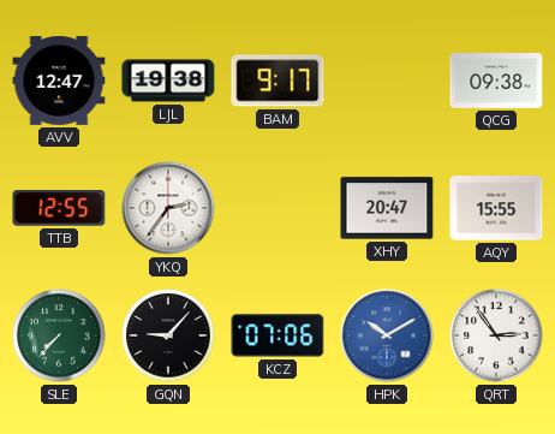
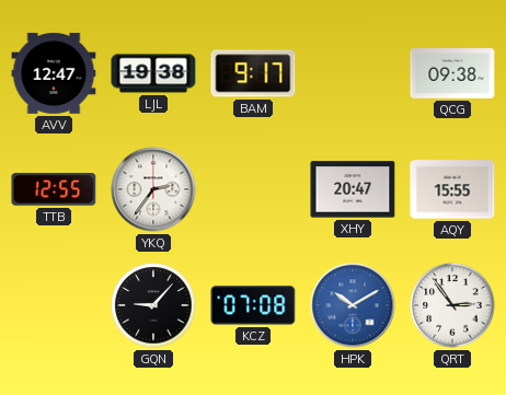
SLE: 7:37 -> none
KCZ: 07:06 -> 07:08
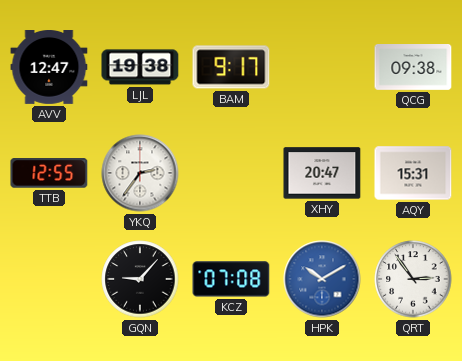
AQY: 15:55 -> 15:31
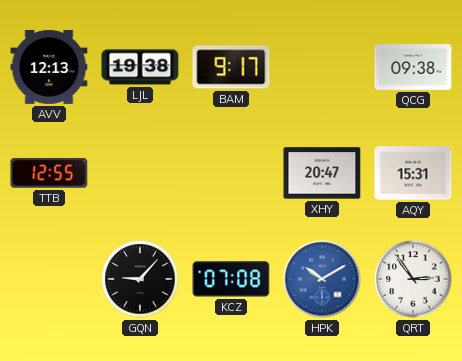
AVV: 12:47 -> 12:13
YKQ: 2:36 -> none
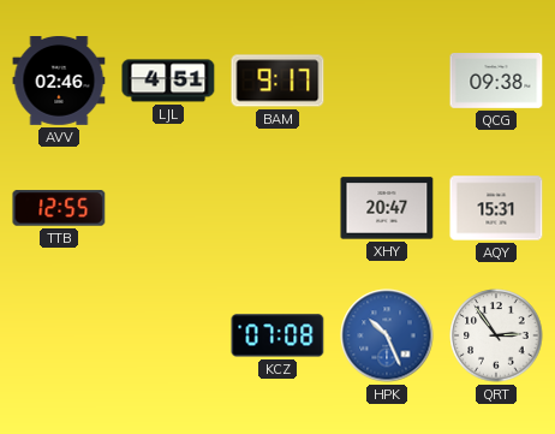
AVV: 12:13 -> 02:46
LJL: 19:38 -> 4:51
GQN: 9:07 -> none
HPK: 10:10 -> 10:26
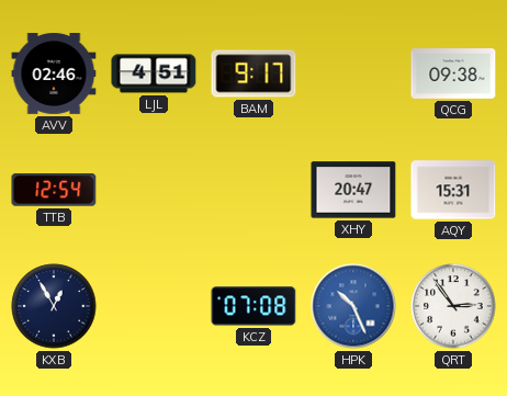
TTB: 12:55 -> 12:54
KXB: none -> 12:55
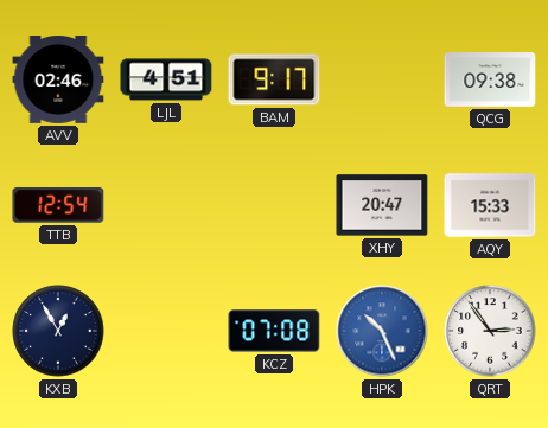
AQY: 15:31 -> 15:33
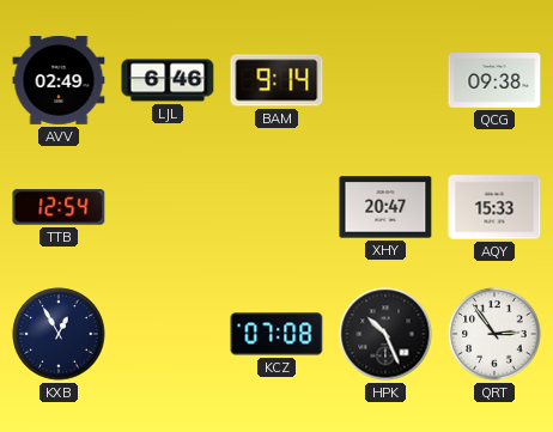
AVV: 02:46 -> 02:49
LJL: 4:51 -> 6:46
BAM: 9:17 -> 9:14
HPK dial: blue -> black
